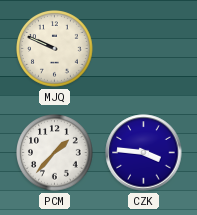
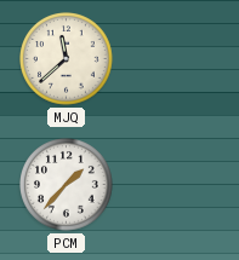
MJQ: 9:49 -> 11:38
CZK: 3:46 -> none
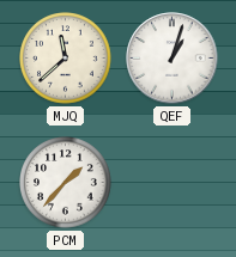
QEF: none -> 1:03
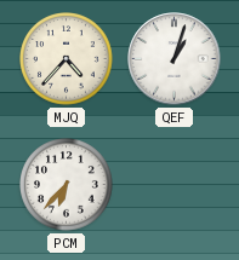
MJQ: 11:38 -> 4:37
PCM: 1:37 -> 6:37
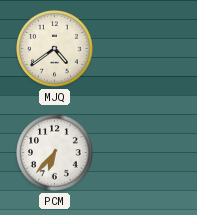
MJQ: 4:37 -> 4:39
QEF: 1:03 -> none
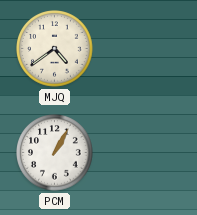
PCM: 6:37 -> 1:05
